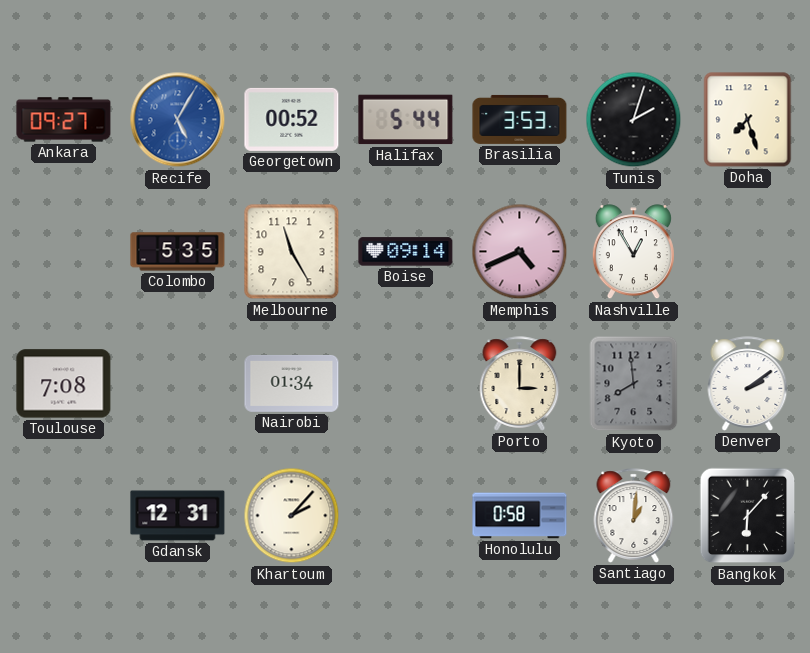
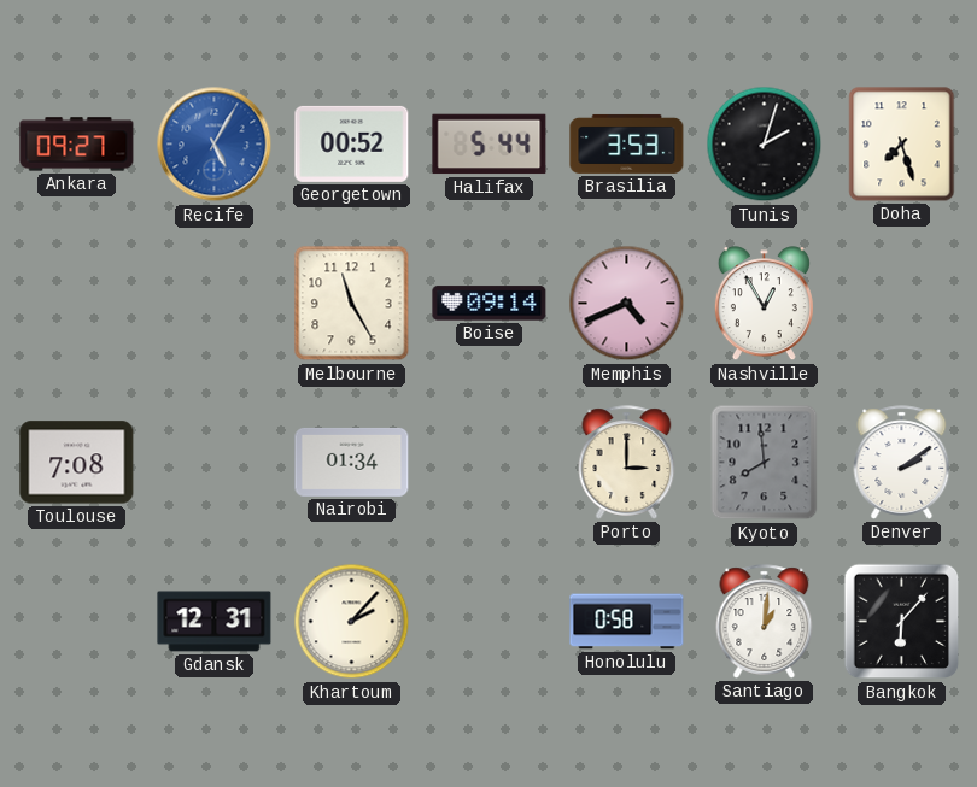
Colombo: 5:35 -> none
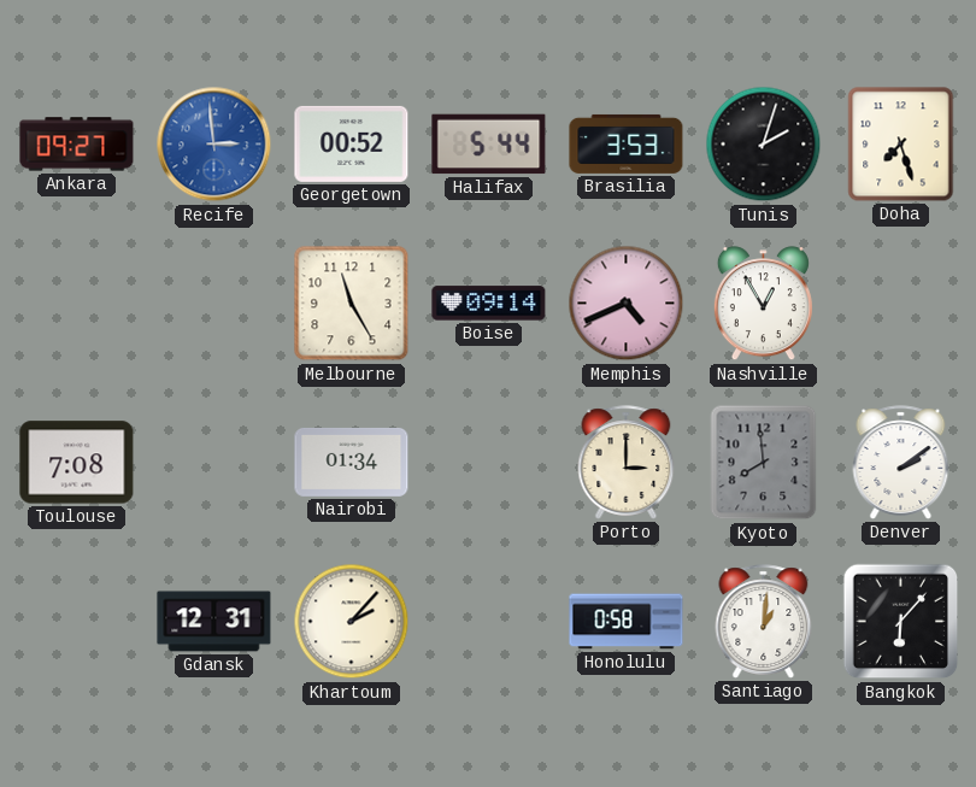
Recife: 5:05 -> 2:59
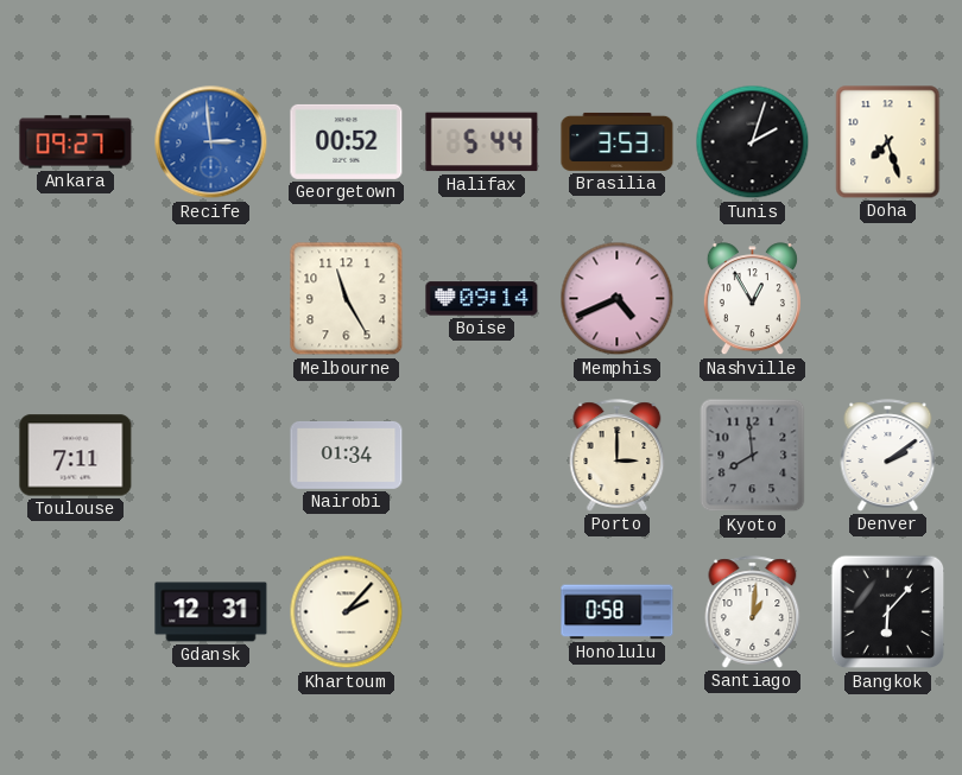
Toulouse: 7:08 -> 7:11
